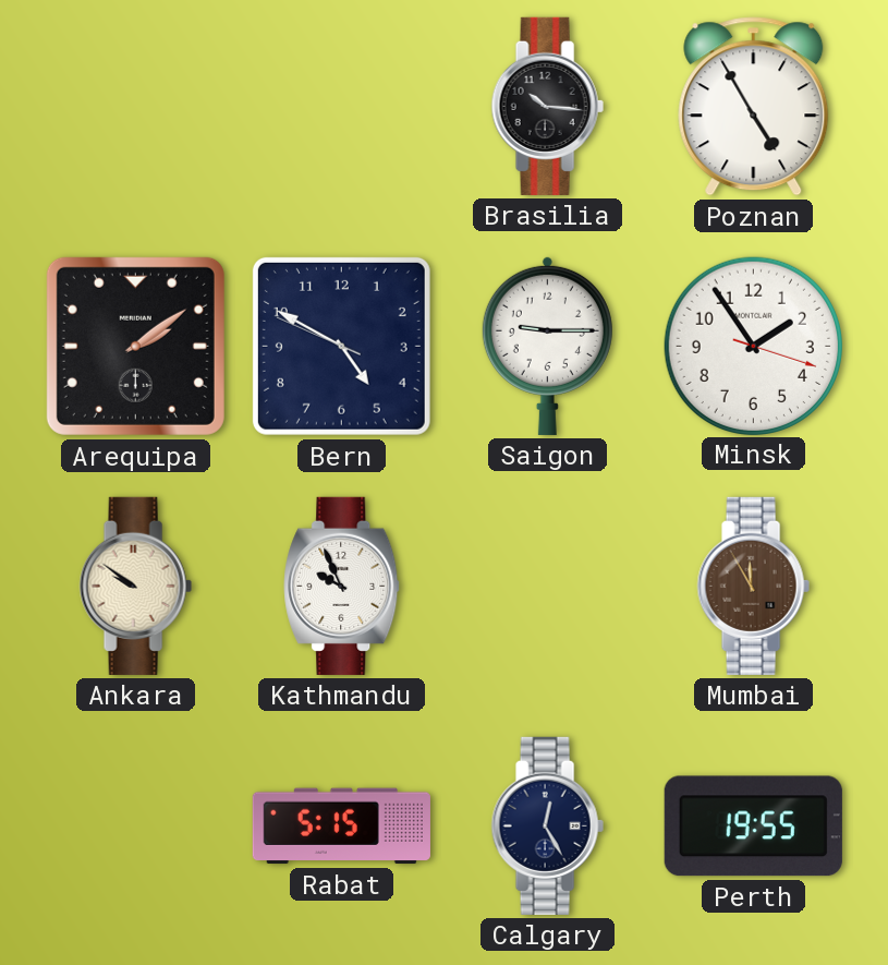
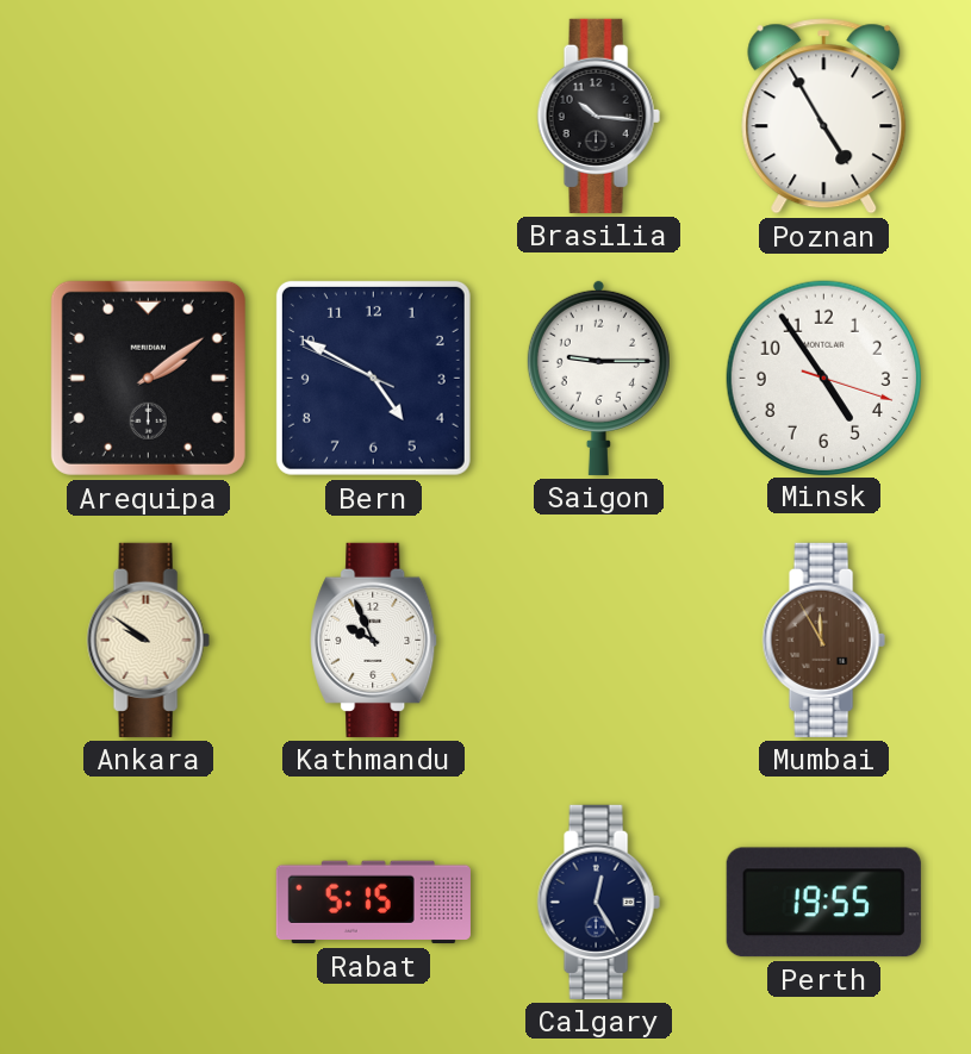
Minsk: 1:54 -> 4:54
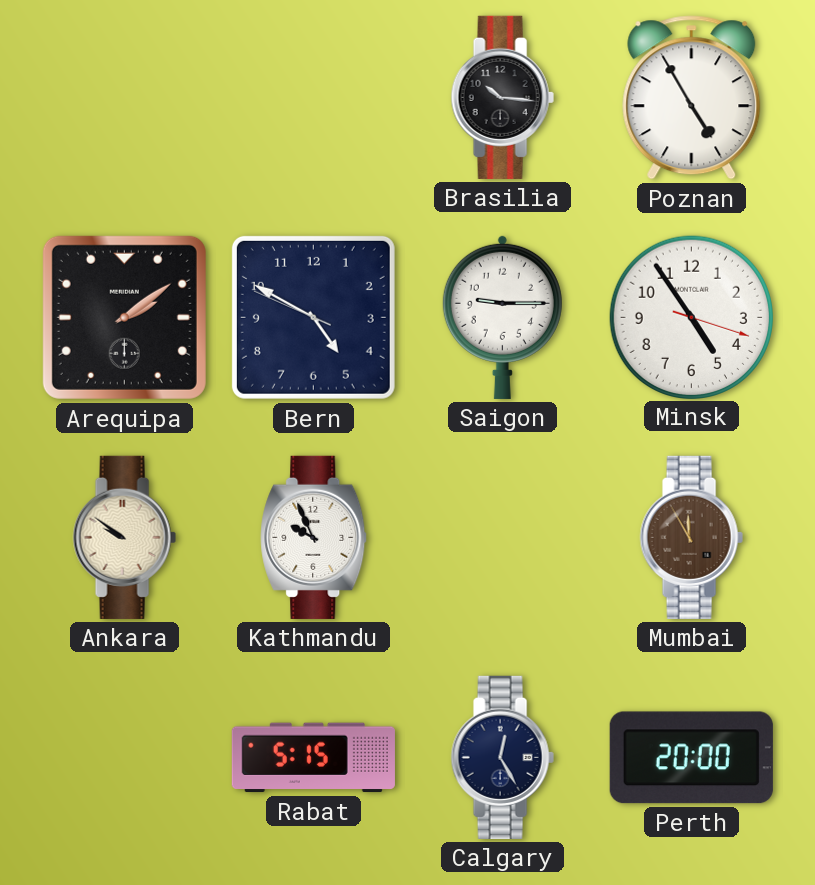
Perth: 19:55 -> 20:00
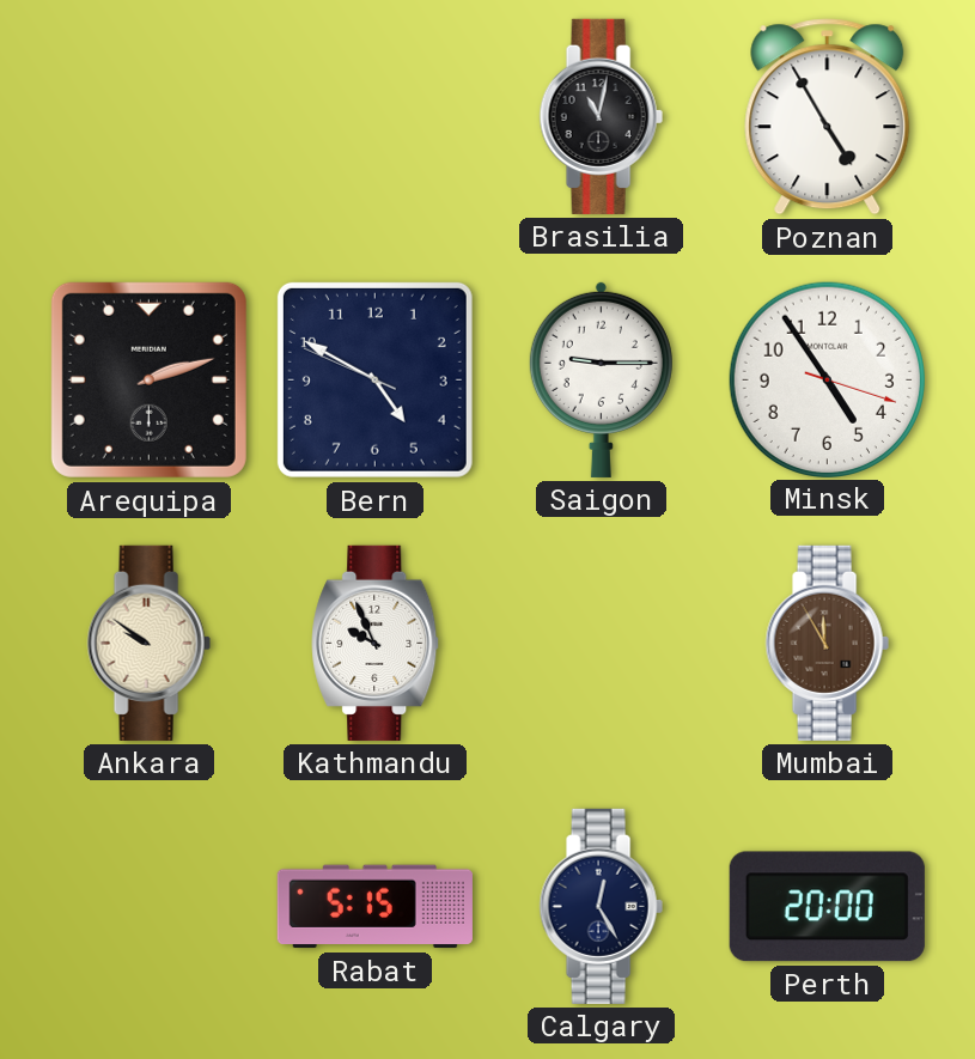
Brasilia: 10:16 -> 11:02
Arequipa: 2:09 -> 2:12
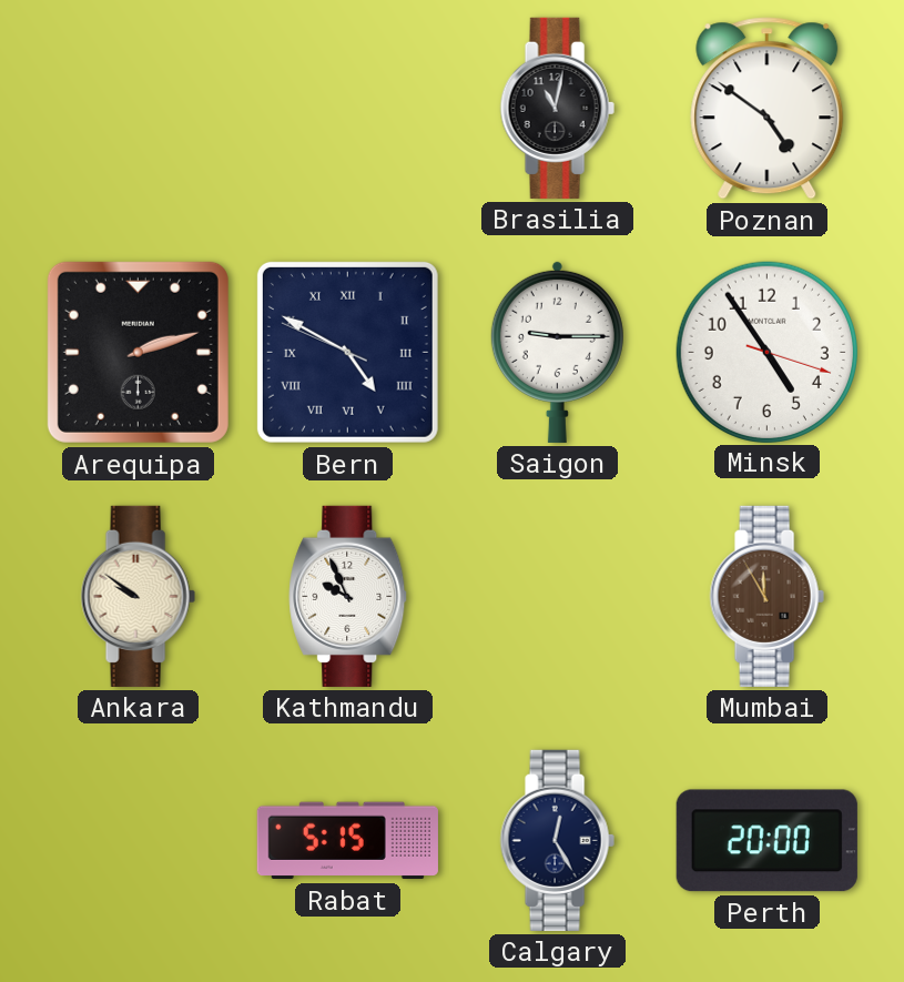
Poznan: 4:55 -> 4:51
Bern numerals: Arabic -> Roman
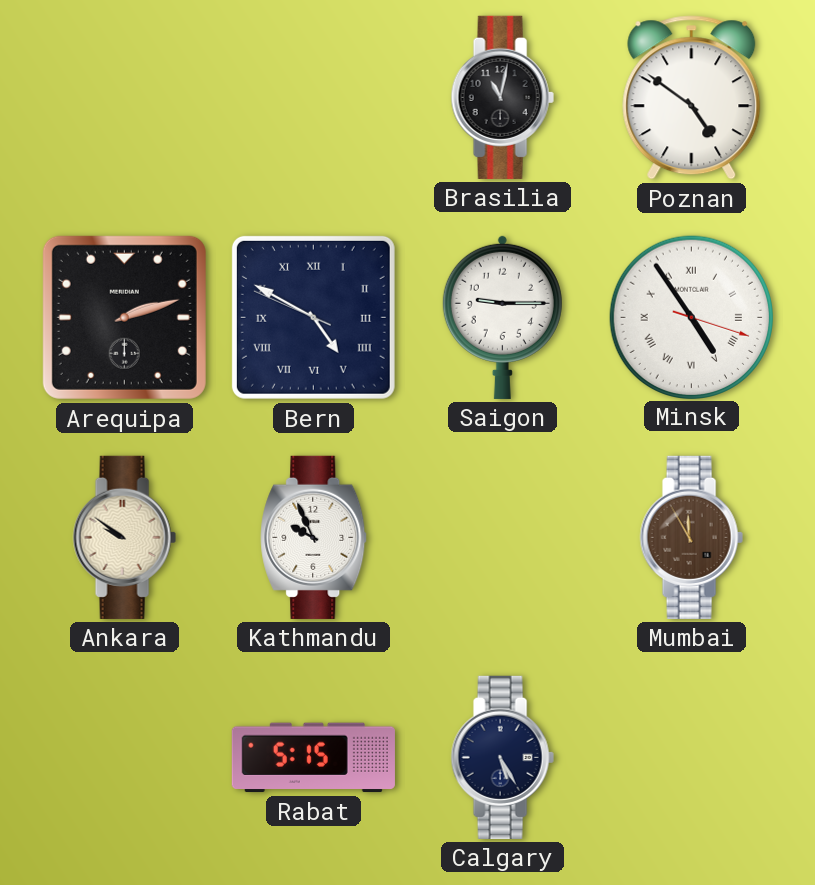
Minsk numerals: Arabic -> Roman
Calgary: 12:25 -> 5:25
Perth: 20:00 -> none
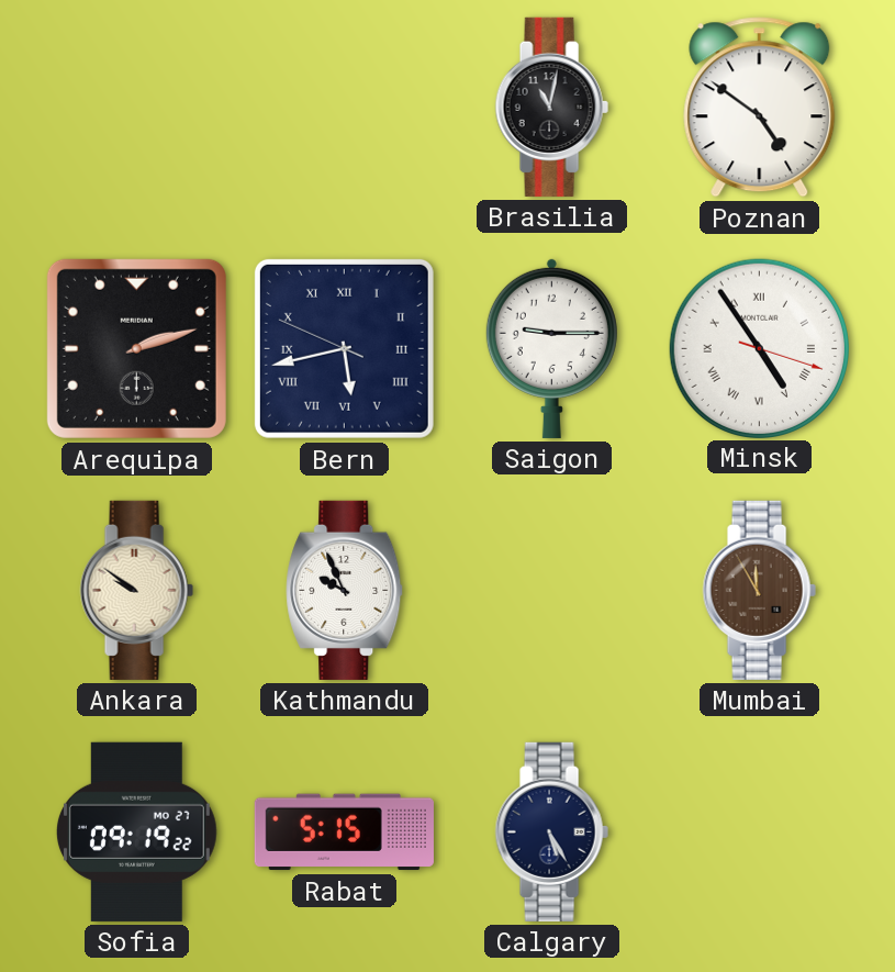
Bern: 4:49 -> 5:42
Sofia: none -> 09:19
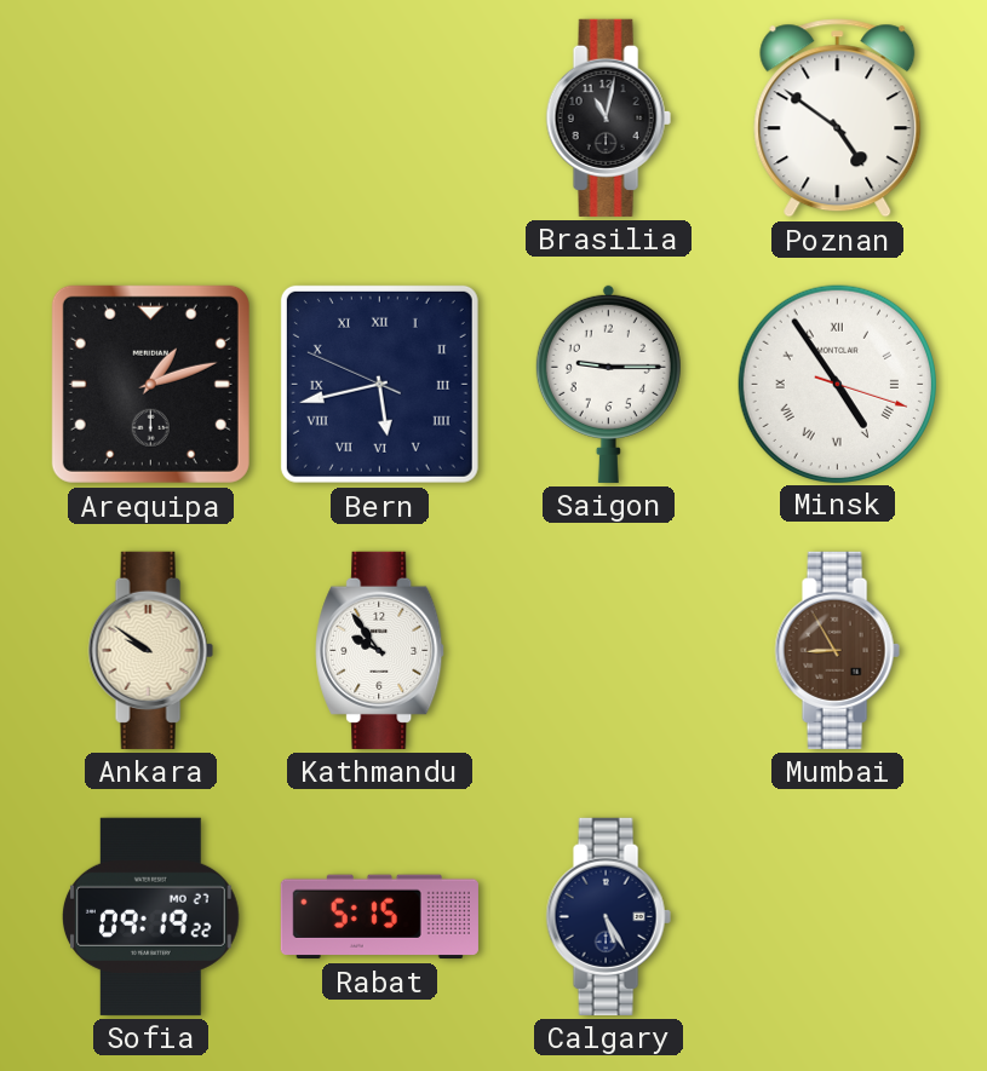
Arequipa: 2:12 -> 1:12
Kathmandu: 9:56 -> 9:54
Mumbai: 11:55 -> 8:55
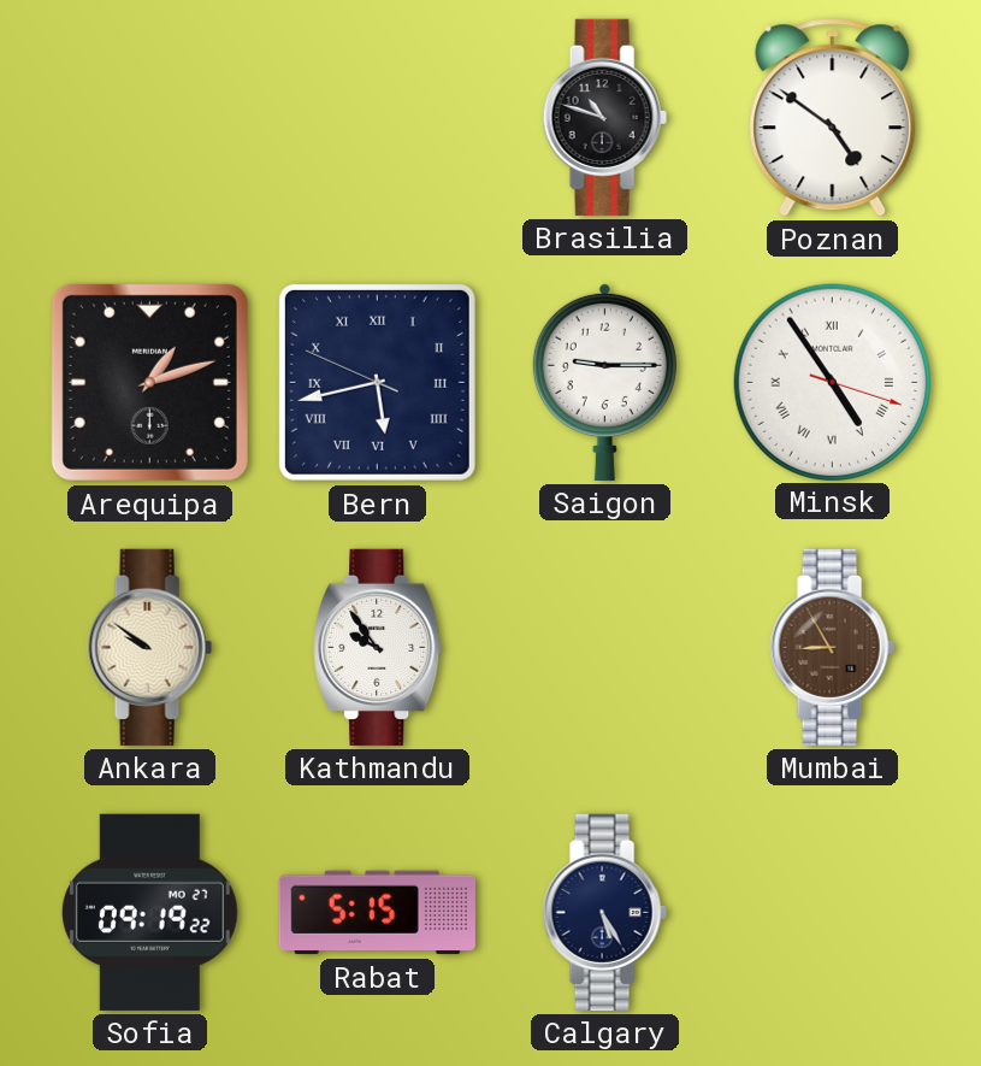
Brasilia: 11:02 -> 10:48
